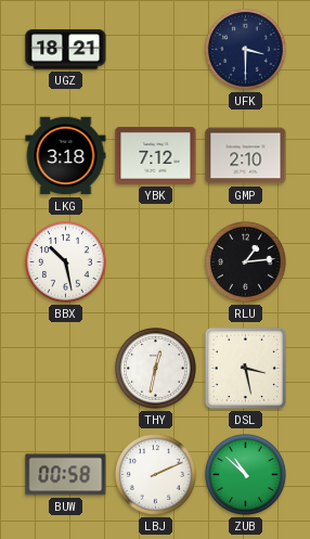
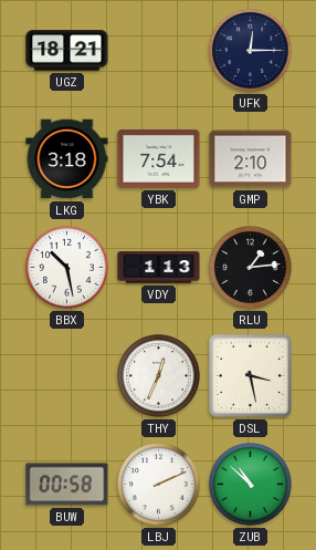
UFK: 3:30 -> 12:15
YBK: 7:12 -> 7:54
VDY: none -> 1:13
THY: 12:32 -> 12:34
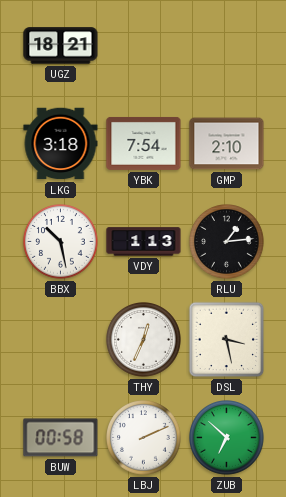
UFK: 12:15 -> none
ZUB: 10:52 -> 6:52
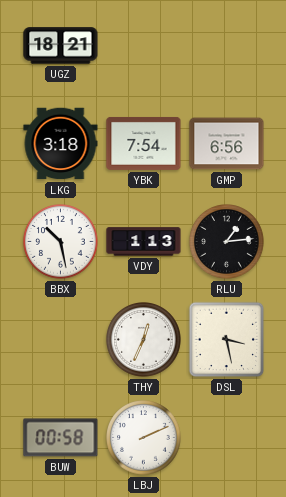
GMP: 2:10 -> 6:56
ZUB: 6:52 -> none
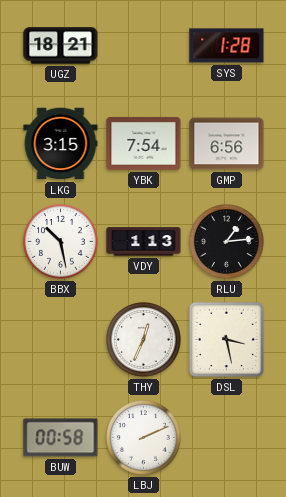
SYS: none -> 1:28
LKG: 3:18 -> 3:15
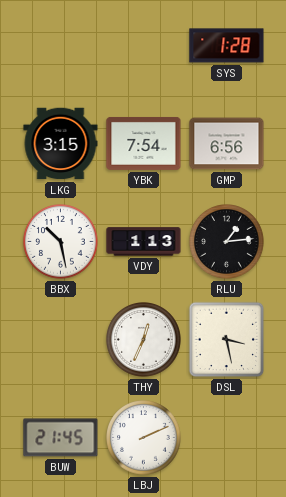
UGZ: 18:21 -> none
BUW: 00:58 -> 21:45
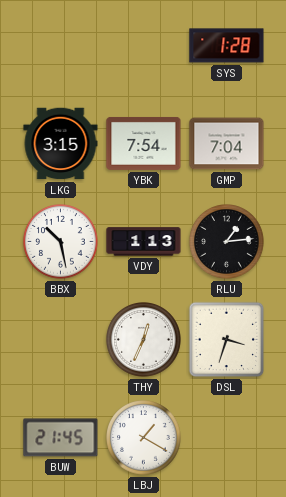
GMP: 6:56 -> 7:04
DSL: 3:28 -> 3:33
LBJ: 2:11 -> 1:20
